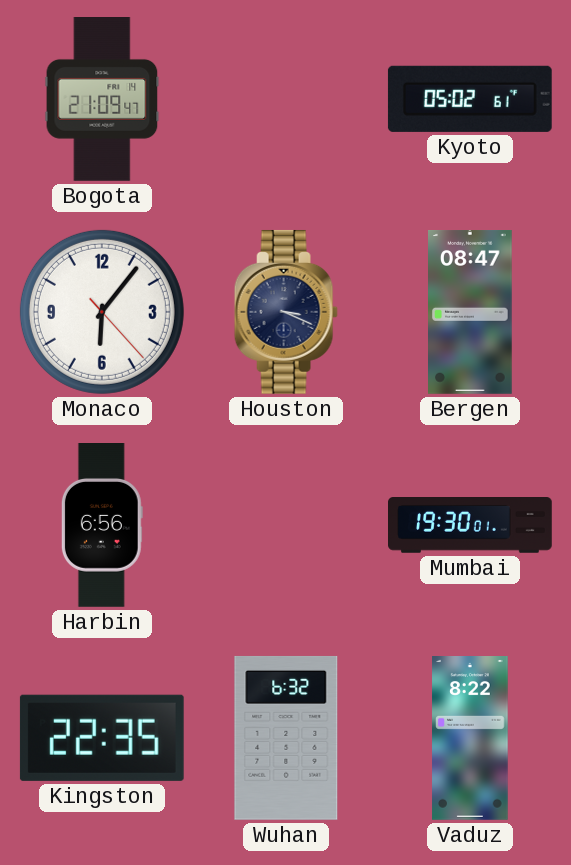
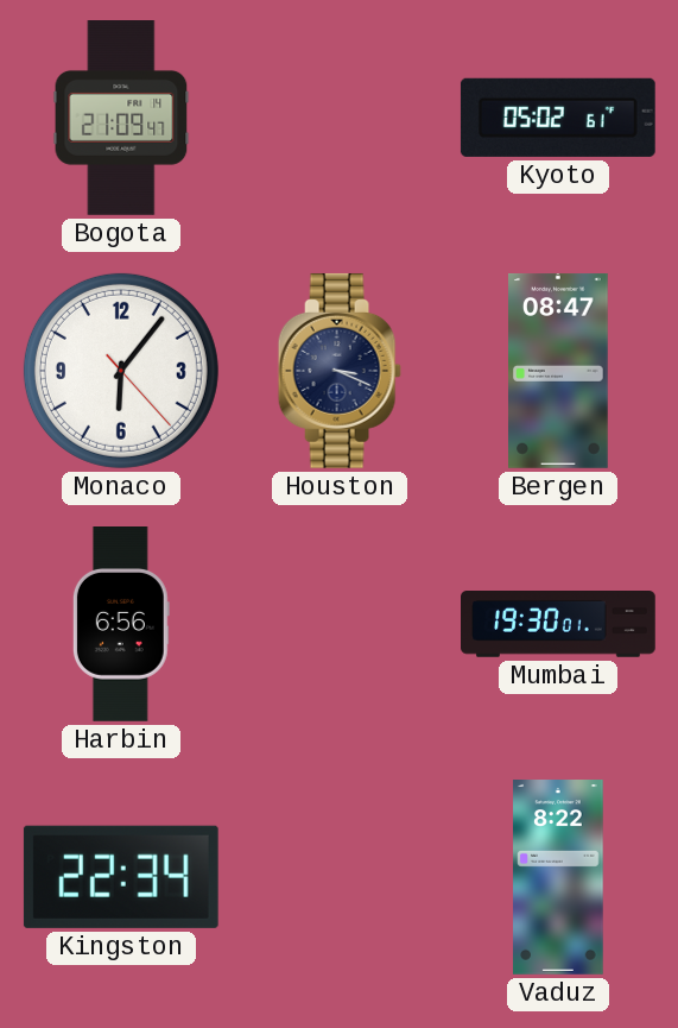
Kingston: 22:35 -> 22:34
Wuhan: 6:32 -> none
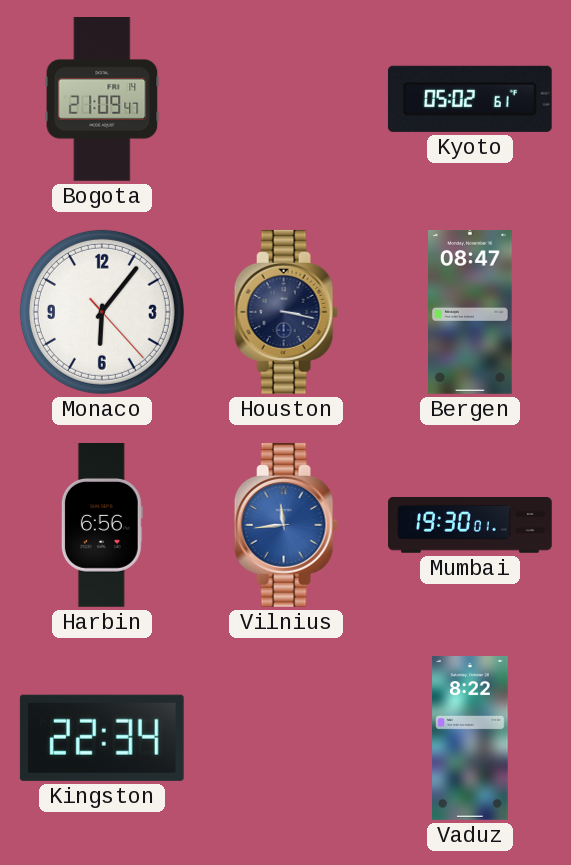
Houston: 3:19 -> 3:17
Vilnius: none -> 11:44
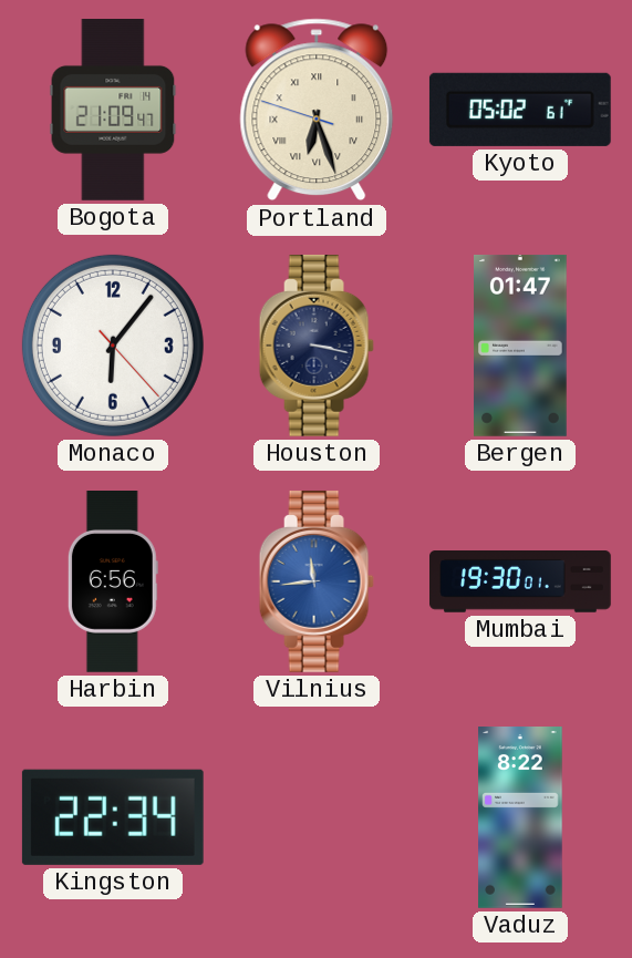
Portland: none -> 6:26
Bergen: 08:47 -> 01:47
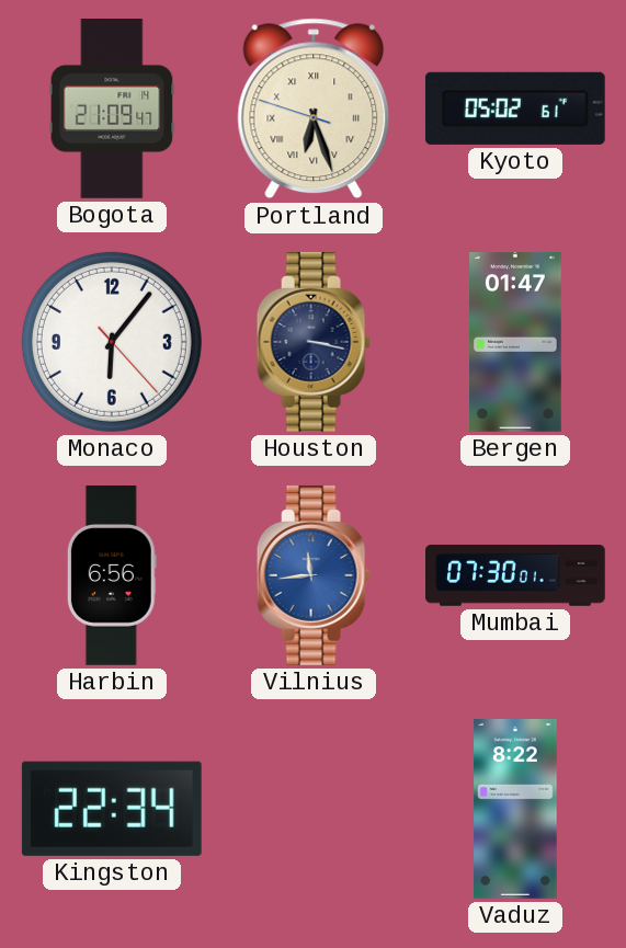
Mumbai: 19:30 -> 07:30
